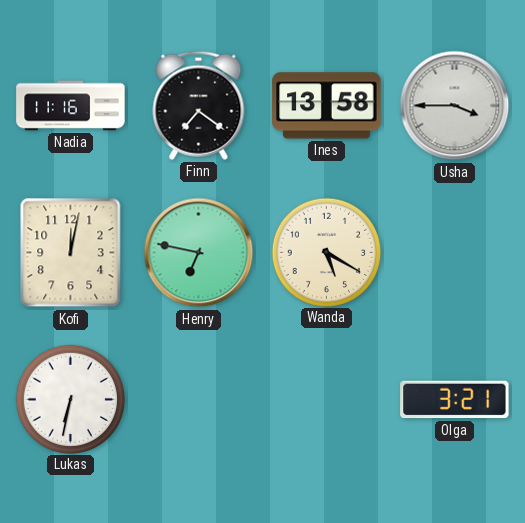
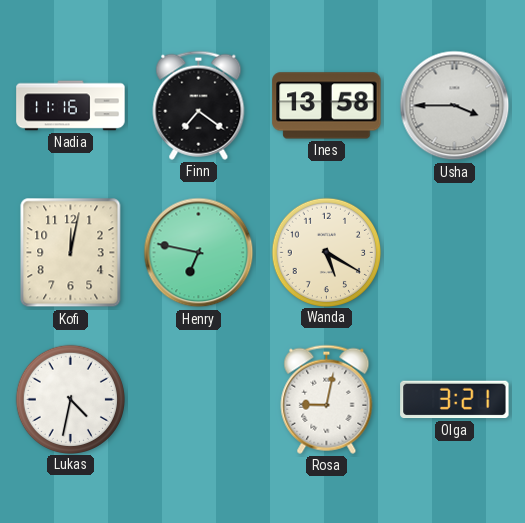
Lukas: 6:32 -> 4:32
Rosa: none -> 9:02
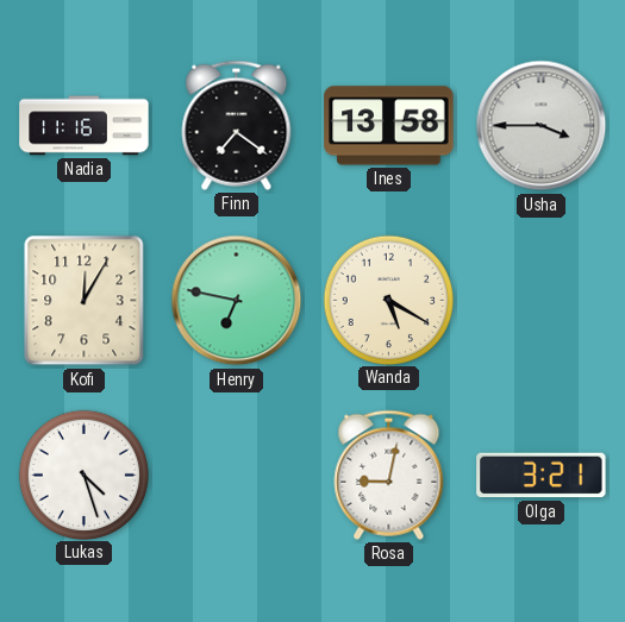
Kofi: 12:02 -> 12:05
Lukas: 4:32 -> 4:27
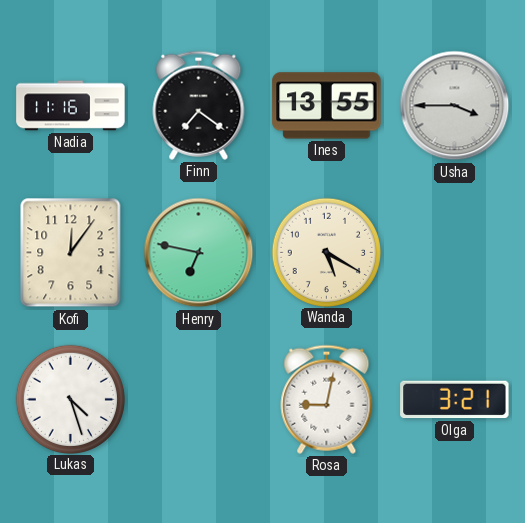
Ines: 13:58 -> 13:55
Kofi: 12:05 -> 12:06
